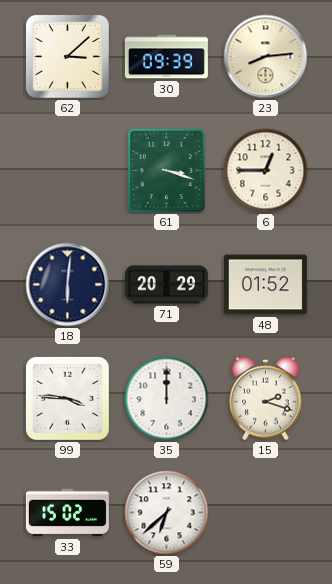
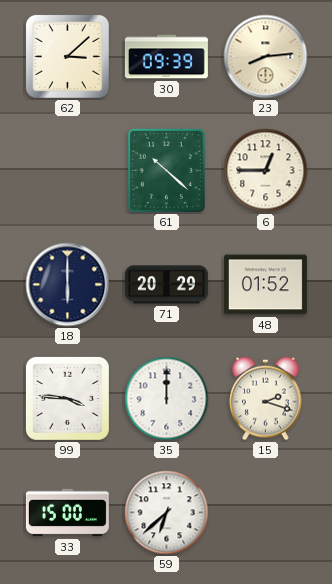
61: 3:18 -> 10:22
18: 6:01 -> 6:00
33: 15:02 -> 15:00
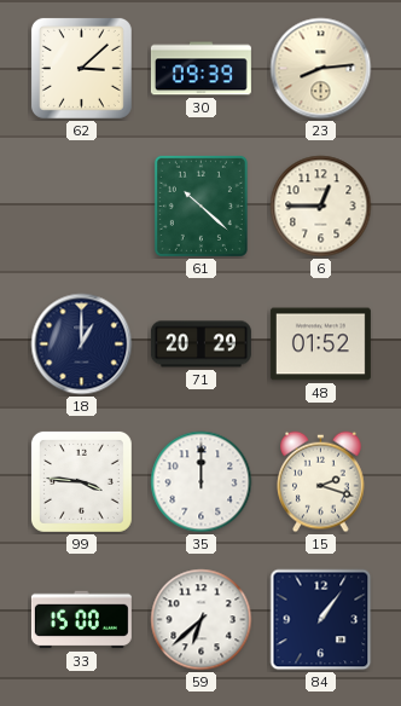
18: 6:00 -> 1:00
84: none -> 1:06
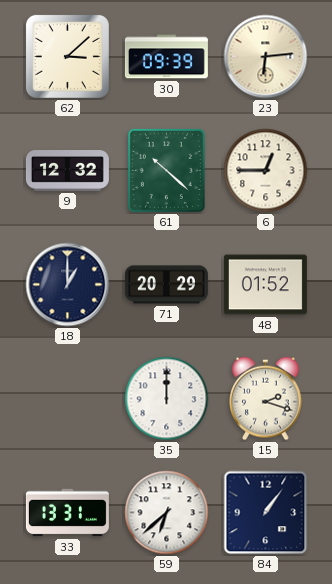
23: 8:14 -> 6:14
9: none -> 12:32
99: 3:46 -> none
33: 15:00 -> 13:31
